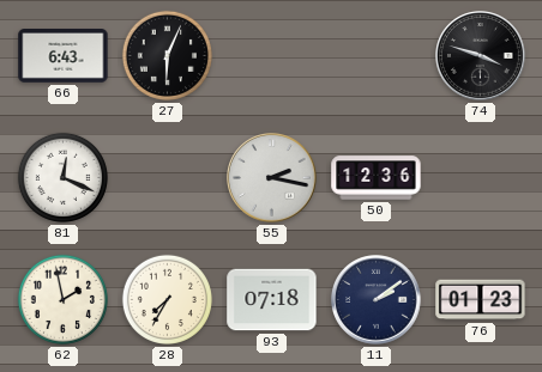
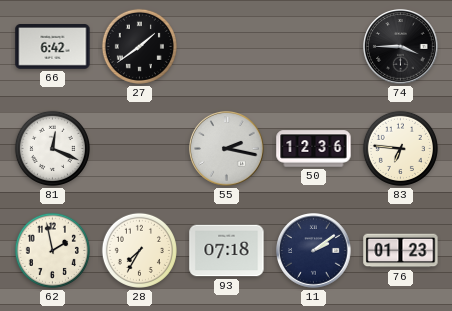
66: 6:43 -> 6:42
27: 6:04 -> 1:39
74: 3:48 -> 3:45
83: none -> 6:46
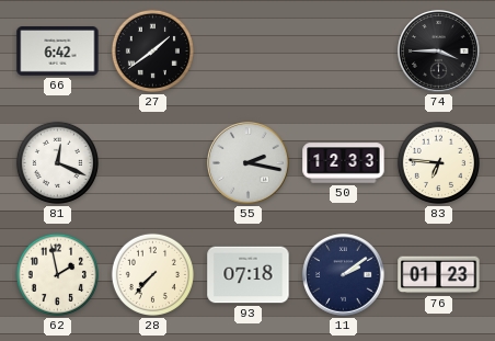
50: 12:36 -> 12:33
28: 7:35 -> 7:37
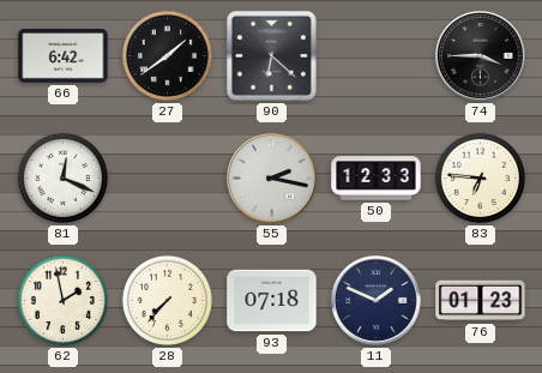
90: none -> 6:22
11: 2:09 -> 1:49
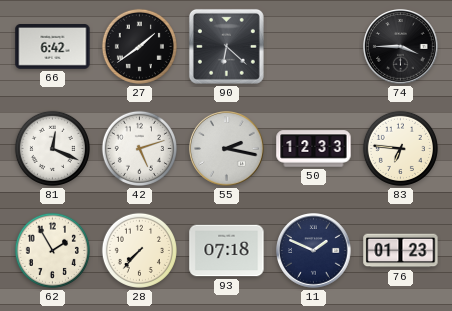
42: none -> 5:12
62: 1:58 -> 1:55
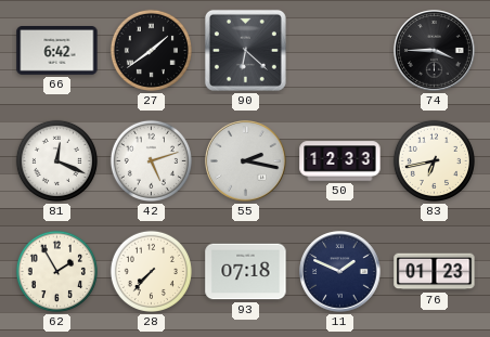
83: 6:46 -> 6:43
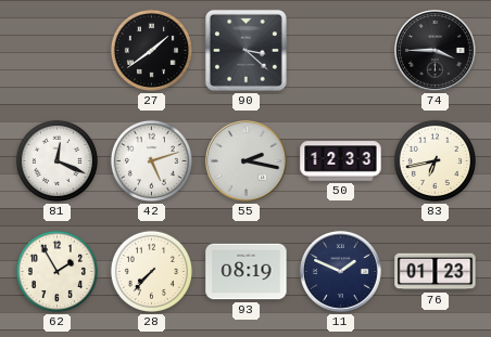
66: 6:42 -> none
90: 6:22 -> 3:22
93: 07:18 -> 08:19
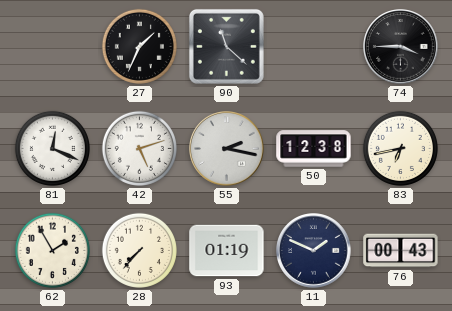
27: 1:39 -> 1:34
90: 3:22 -> 11:22
50: 12:33 -> 12:38
93: 08:19 -> 01:19
76: 01:23 -> 00:43
